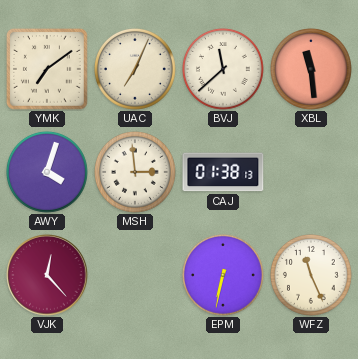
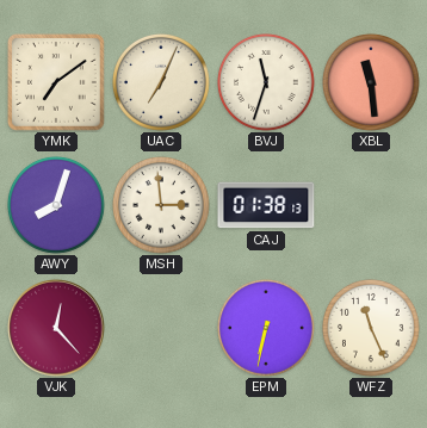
BVJ: 11:38 -> 11:33
AWY: 4:03 -> 8:03
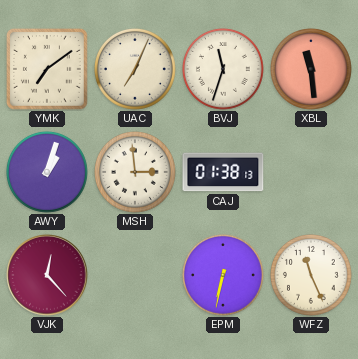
AWY: 8:03 -> 1:03
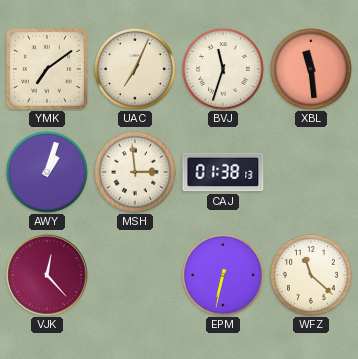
WFZ: 11:26 -> 11:22
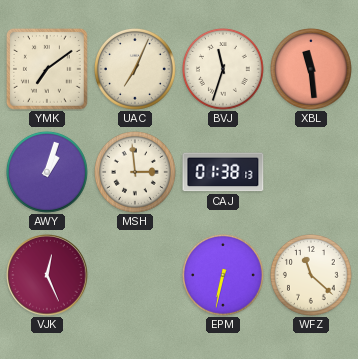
VJK: 12:23 -> 12:26
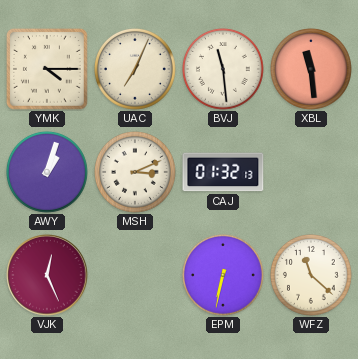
YMK: 7:09 -> 4:15
BVJ: 11:33 -> 11:29
MSH: 2:59 -> 3:11
CAJ: 01:38 -> 01:32
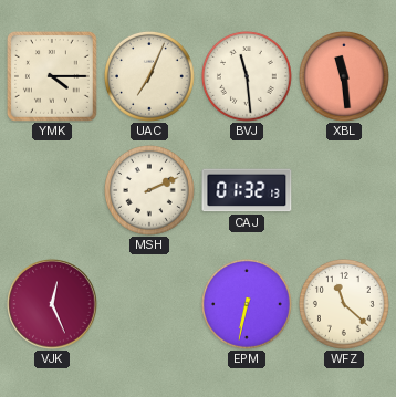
AWY: 1:03 -> none
MSH: 3:11 -> 2:11
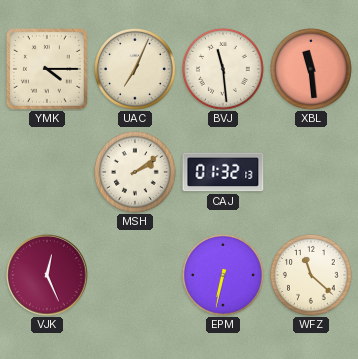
MSH: 2:11 -> 2:09
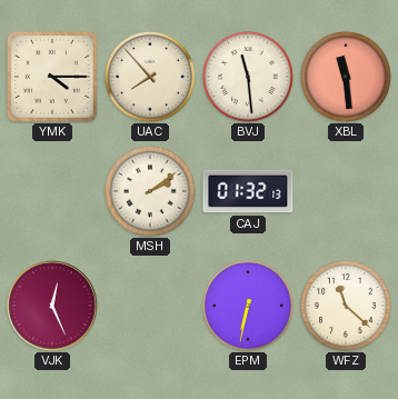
UAC: 7:04 -> 7:53
